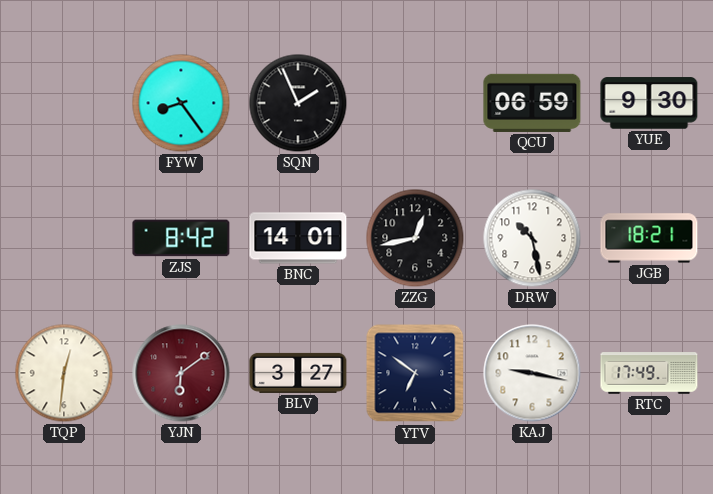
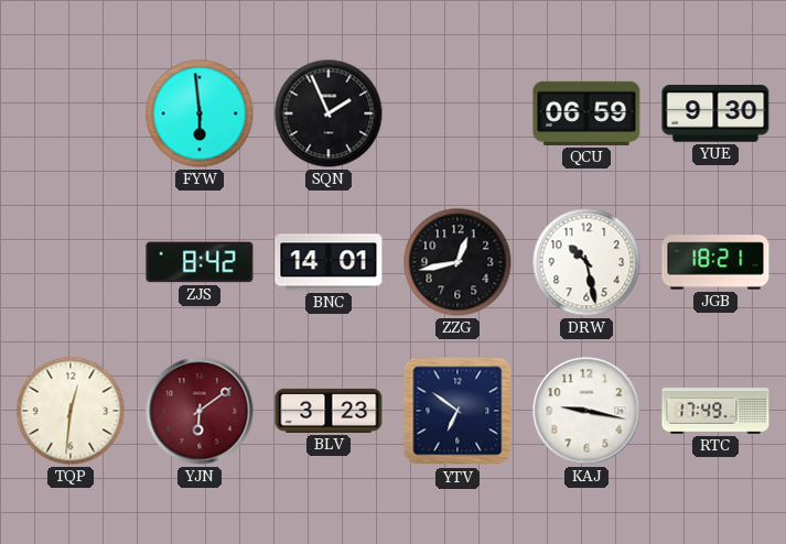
FYW: 8:24 -> 5:59
BLV: 3:27 -> 3:23
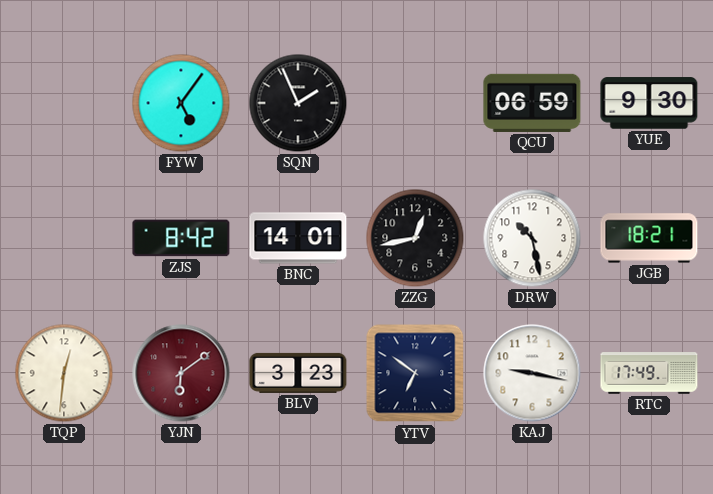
FYW: 5:59 -> 5:06
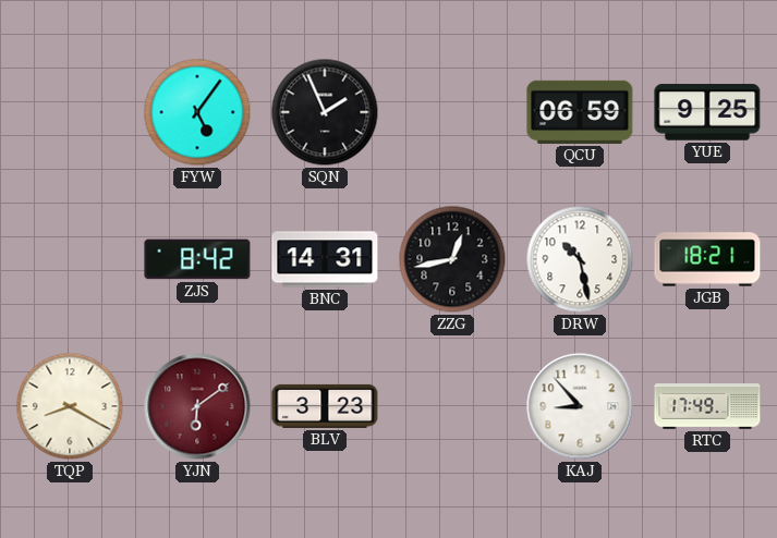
YUE: 9:30 -> 9:25
BNC: 14:01 -> 14:31
TQP: 12:31 -> 8:20
YTV: 6:51 -> none
KAJ: 9:17 -> 8:53
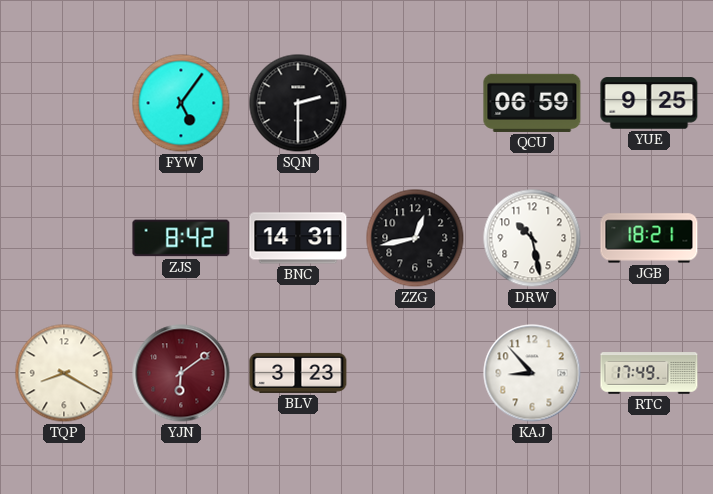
SQN: 1:56 -> 2:30
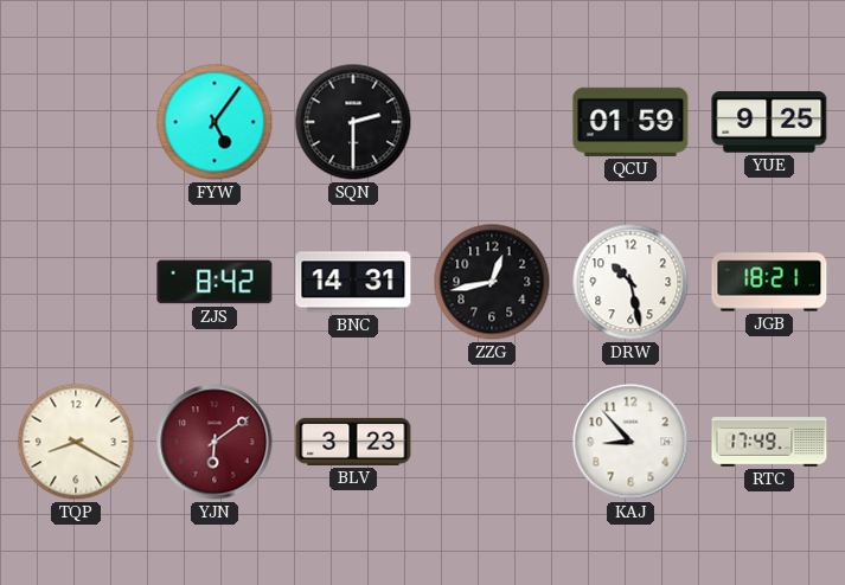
QCU: 06:59 -> 01:59
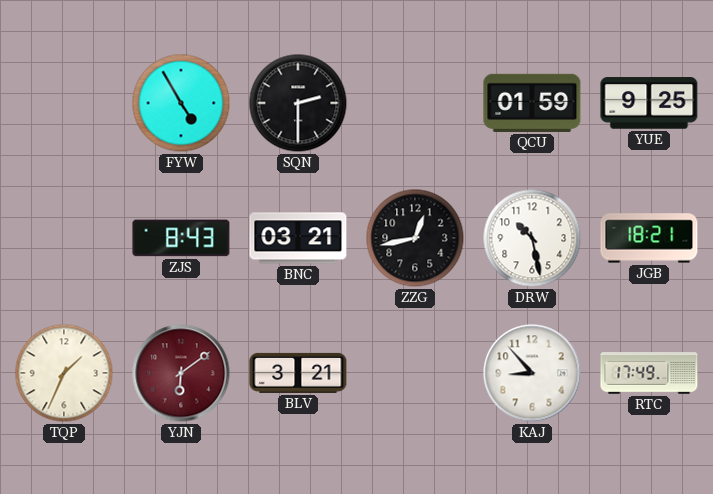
FYW: 5:06 -> 4:55
ZJS: 8:42 -> 8:43
BNC: 14:31 -> 03:21
TQP: 8:20 -> 1:34
BLV: 3:23 -> 3:21
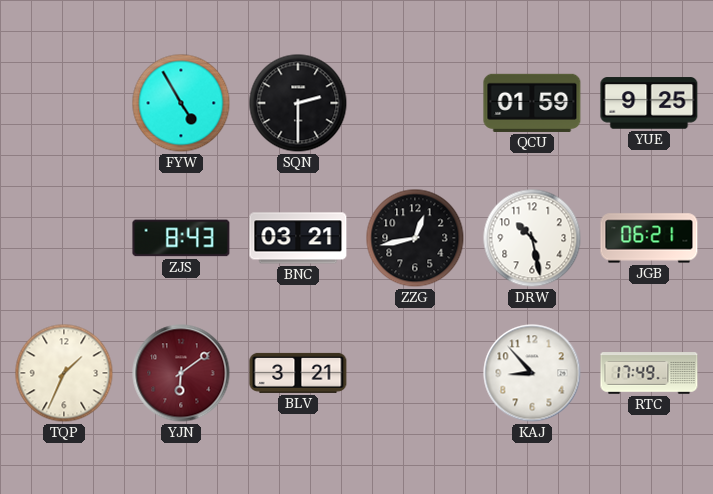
JGB: 18:21 -> 06:21
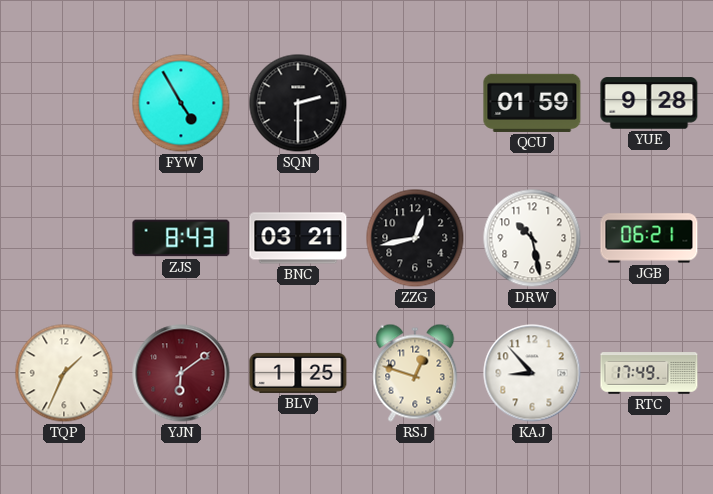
YUE: 9:25 -> 9:28
BLV: 3:21 -> 1:25
RSJ: none -> 12:48
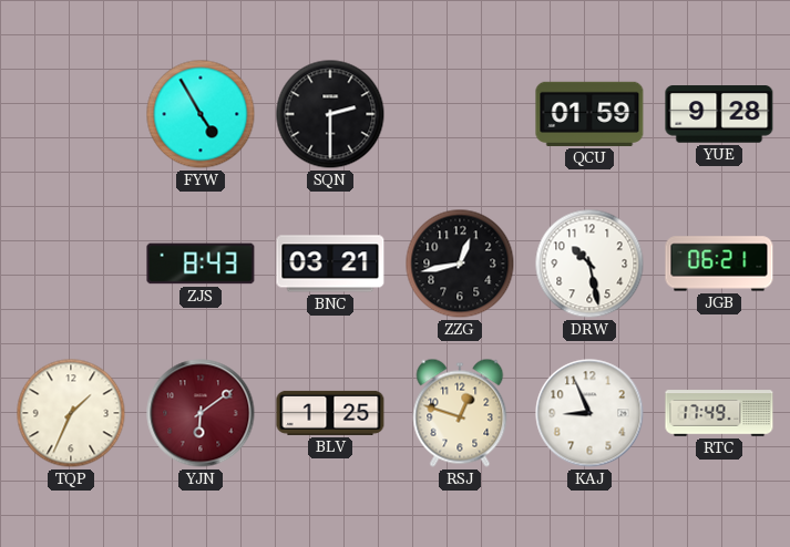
KAJ: 8:53 -> 8:56
